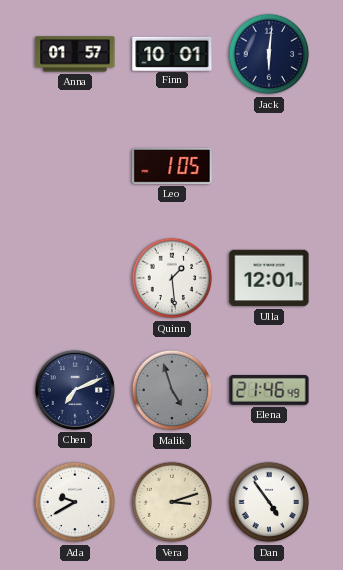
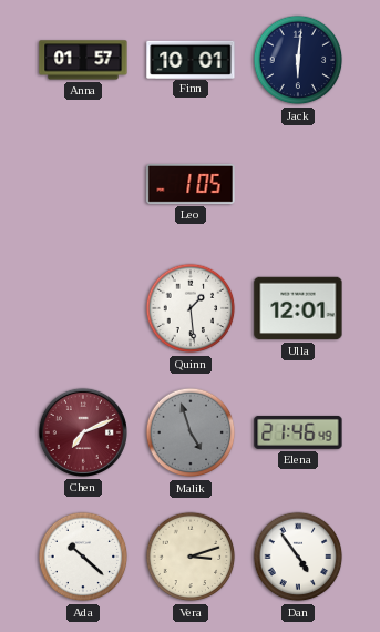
Chen dial: navy -> burgundy
Ada: 9:40 -> 10:22
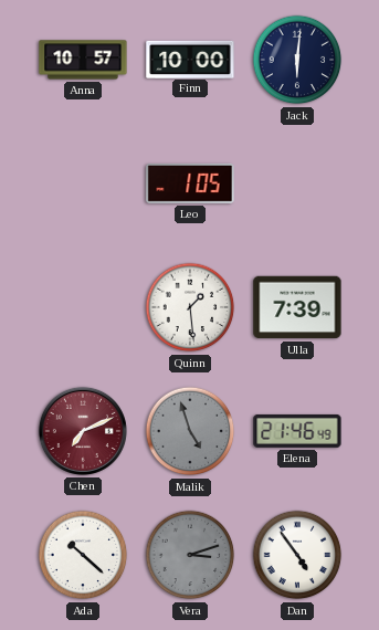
Anna: 01:57 -> 10:57
Finn: 10:01 -> 10:00
Ulla: 12:01 -> 7:39
Vera dial: cream -> grey
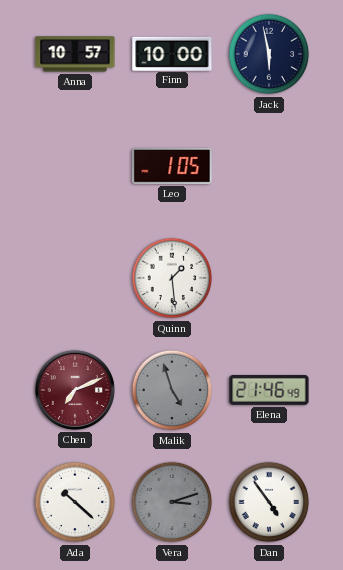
Jack: 6:01 -> 5:58
Ulla: 7:39 -> none
